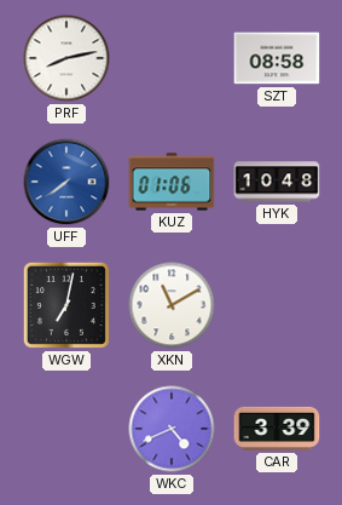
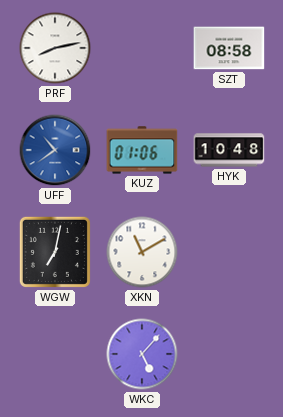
UFF: 7:39 -> 10:39
WKC: 4:41 -> 5:07
CAR: 3:39 -> none
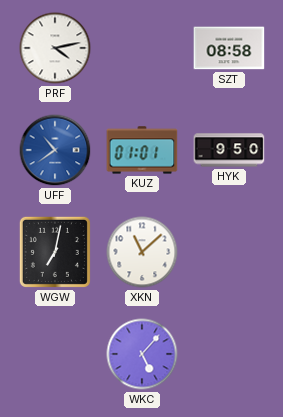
PRF: 8:13 -> 4:13
KUZ: 01:06 -> 01:01
HYK: 10:48 -> 9:50
XKN: 11:10 -> 11:08
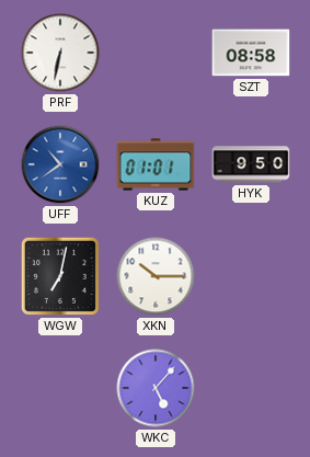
PRF: 4:13 -> 6:32
XKN: 11:08 -> 10:15
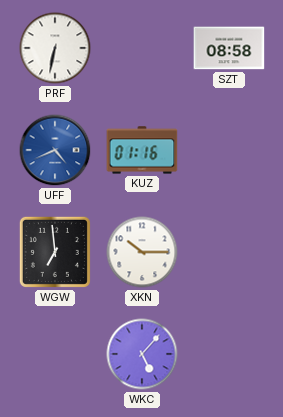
UFF: 10:39 -> 4:41
KUZ: 01:01 -> 01:16
HYK: 9:50 -> none
WGW: 7:02 -> 6:59
